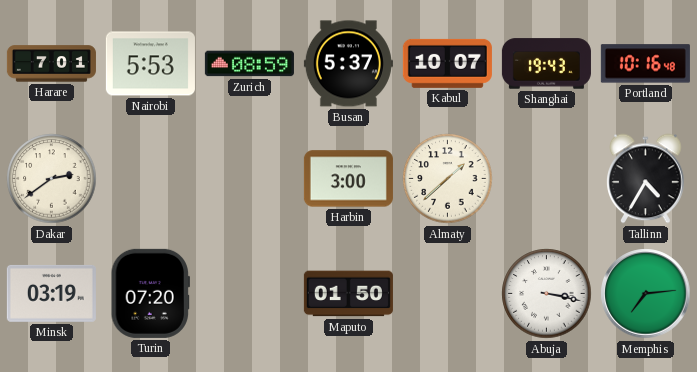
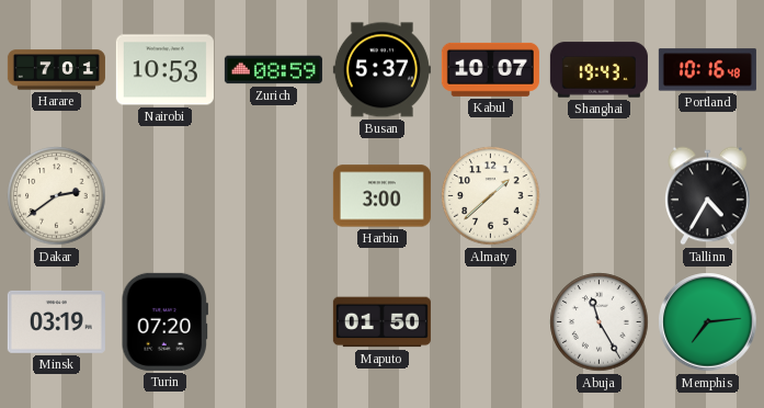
Nairobi: 5:53 -> 10:53
Abuja: 3:17 -> 11:25
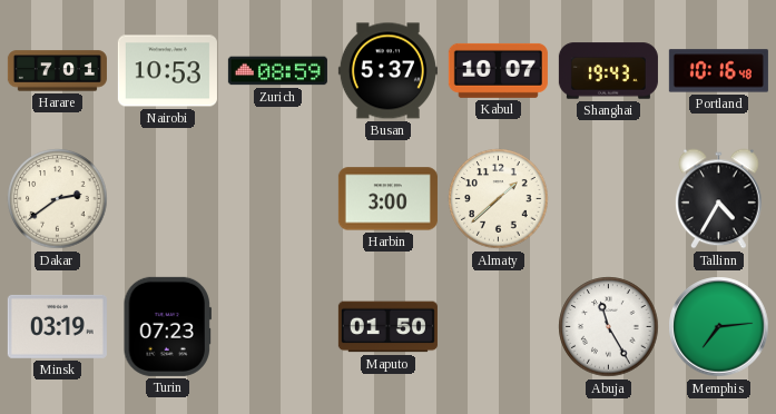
Turin: 07:20 -> 07:23
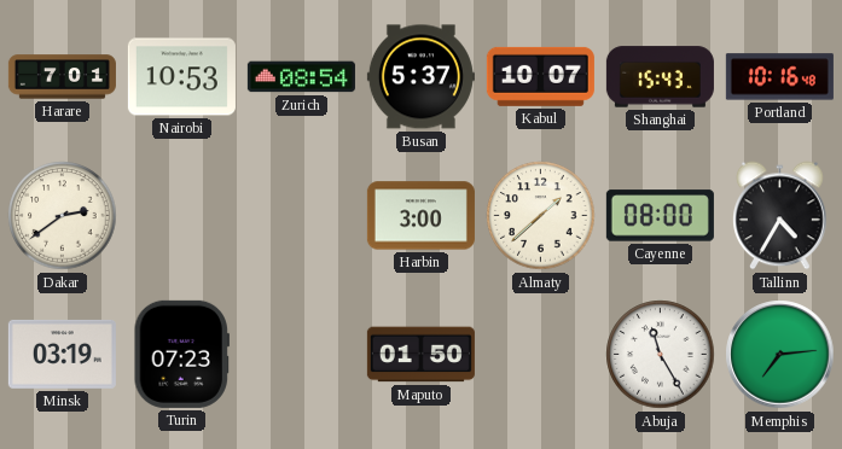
Zurich: 08:59 -> 08:54
Shanghai: 19:43 -> 15:43
Cayenne: none -> 08:00
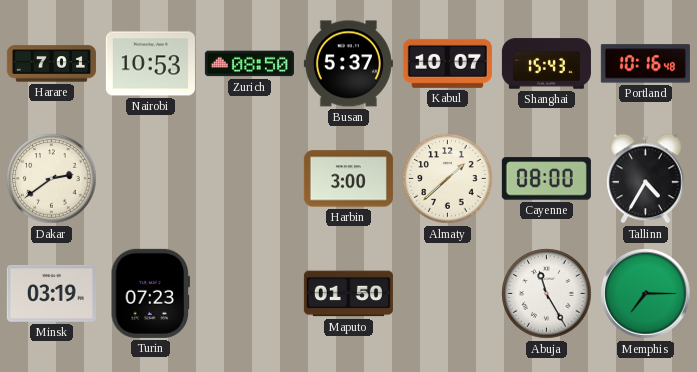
Zurich: 08:54 -> 08:50
Memphis: 7:14 -> 7:15
